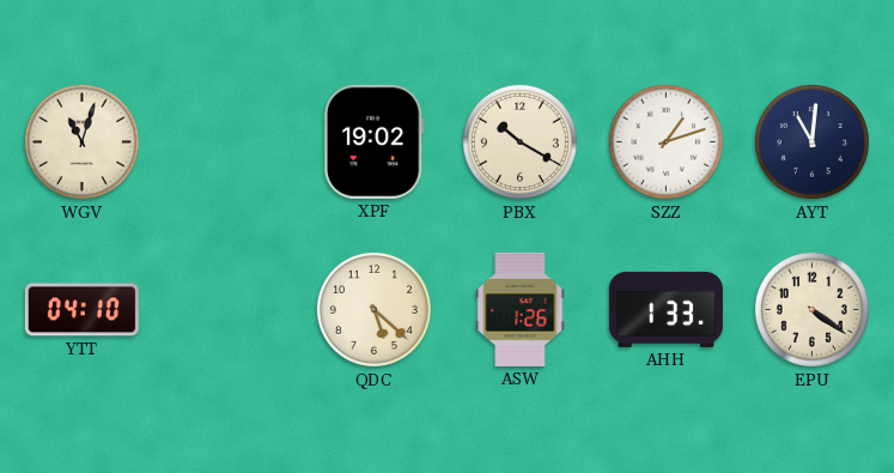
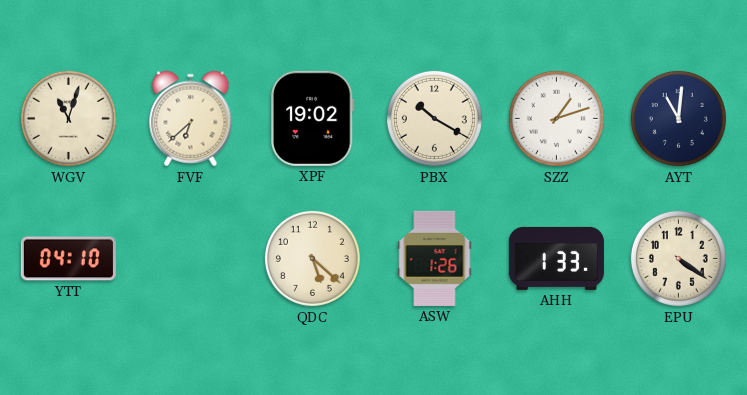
FVF: none -> 6:38
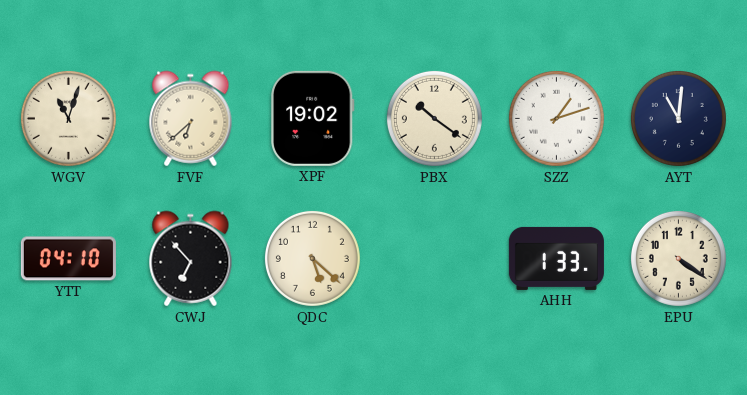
PBX: 10:20 -> 10:21
CWJ: none -> 6:53
ASW: 1:26 -> none
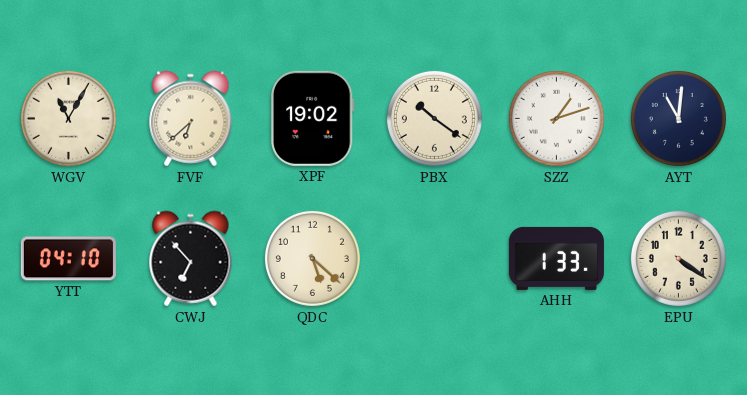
WGV: 11:03 -> 11:05
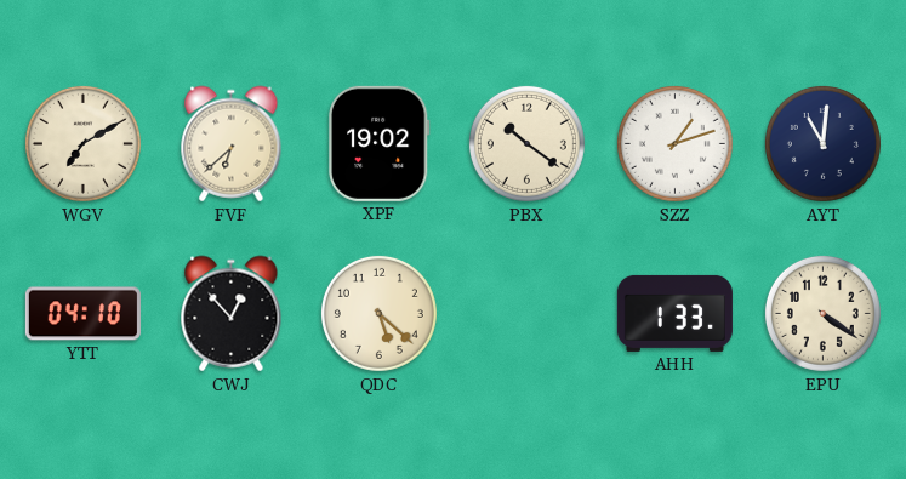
WGV: 11:05 -> 7:10
CWJ: 6:53 -> 12:53
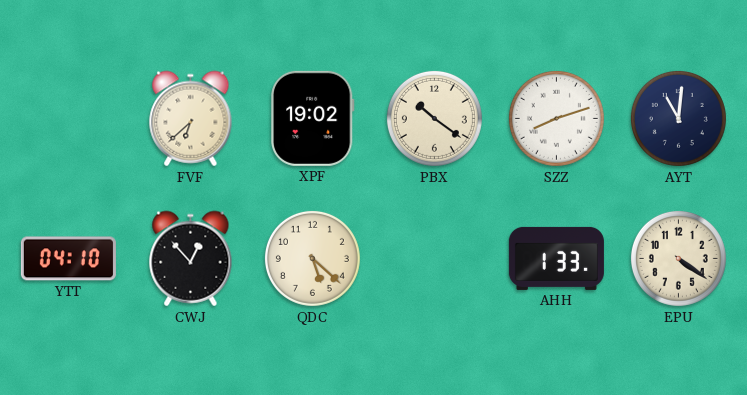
WGV: 7:10 -> none
SZZ: 1:12 -> 8:12
